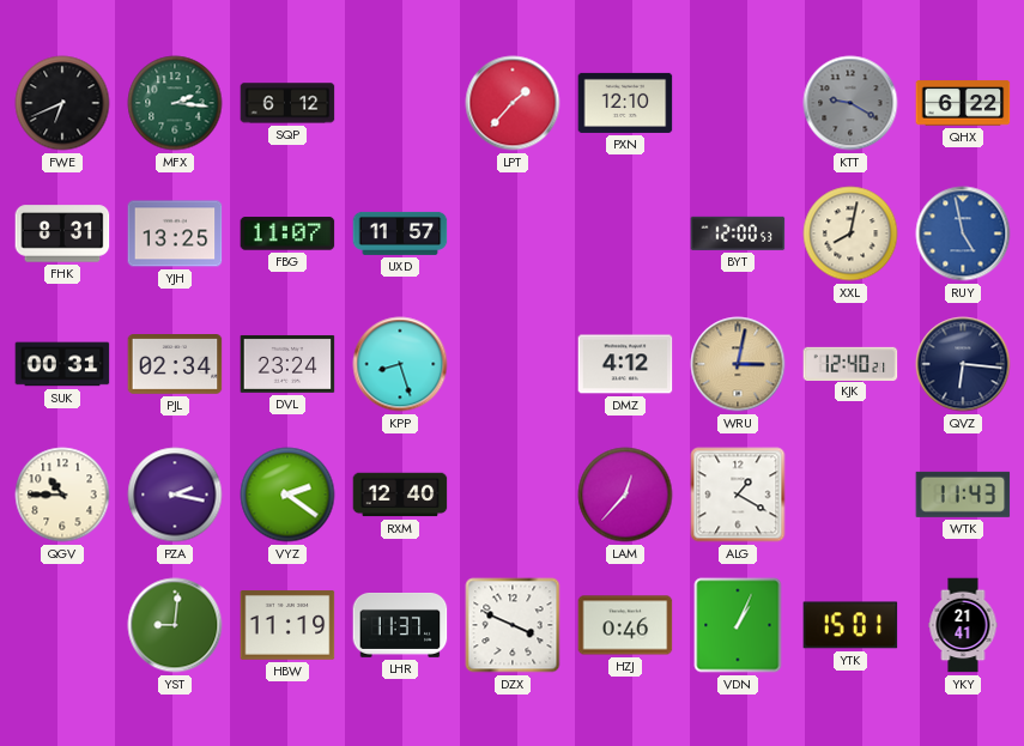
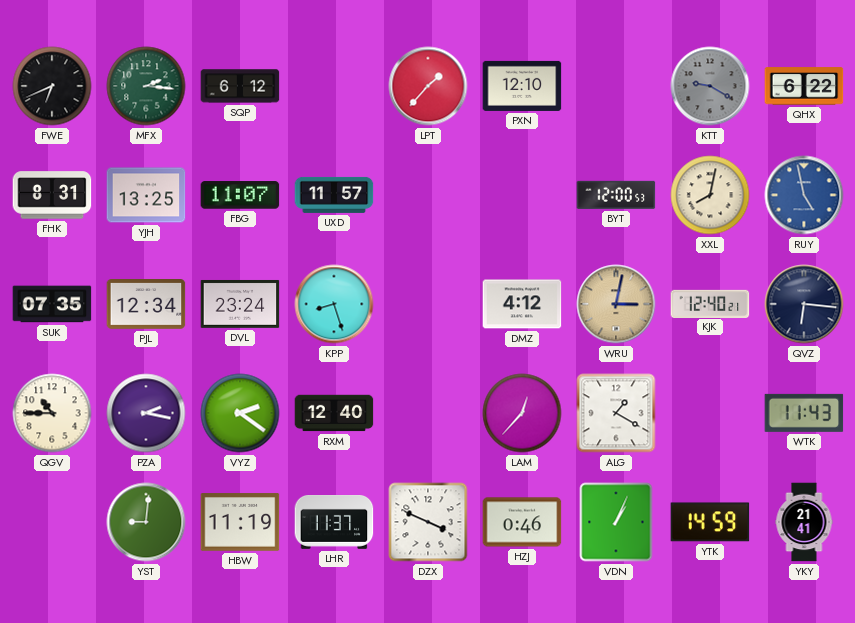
SUK: 00:31 -> 07:35
PJL: 02:34 -> 12:34
YTK: 15:01 -> 14:59
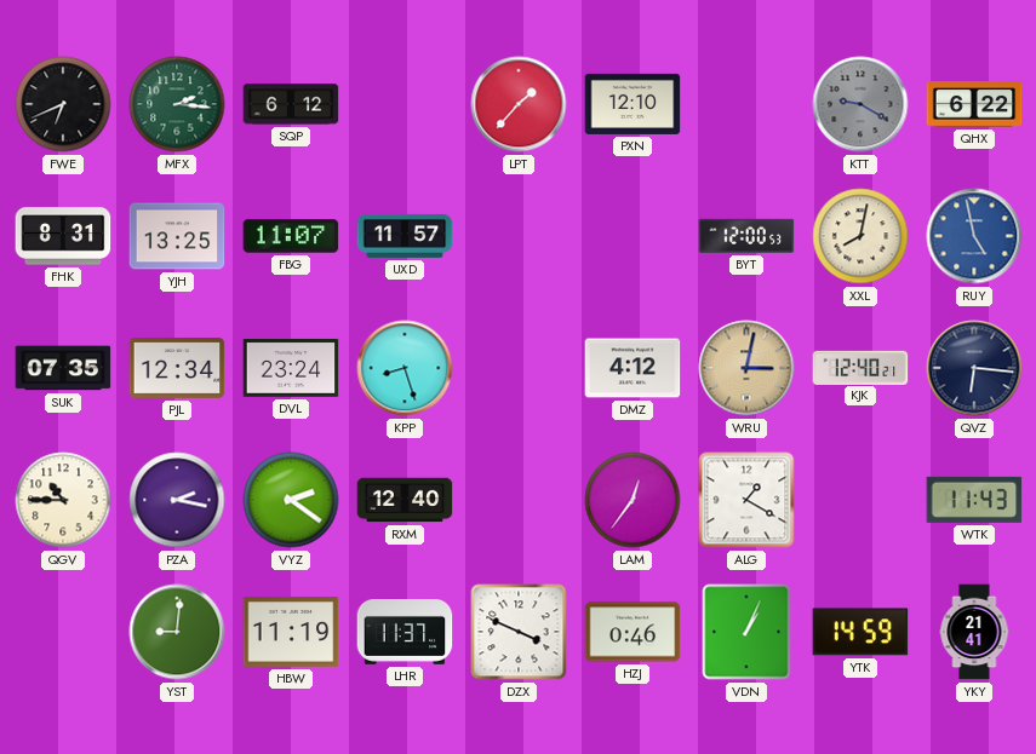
LAM: 12:37 -> 12:36
